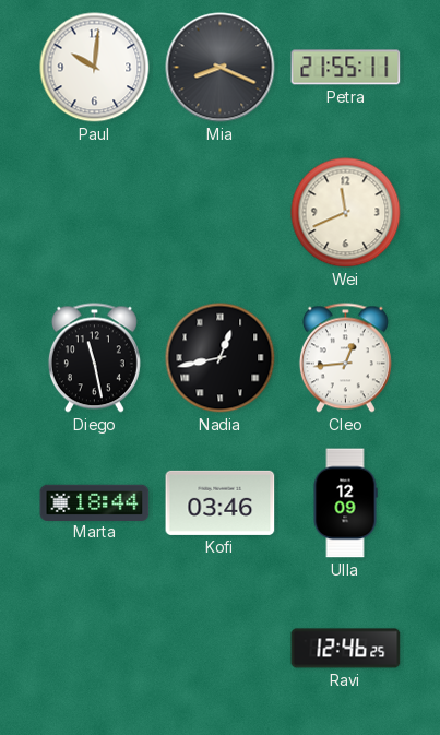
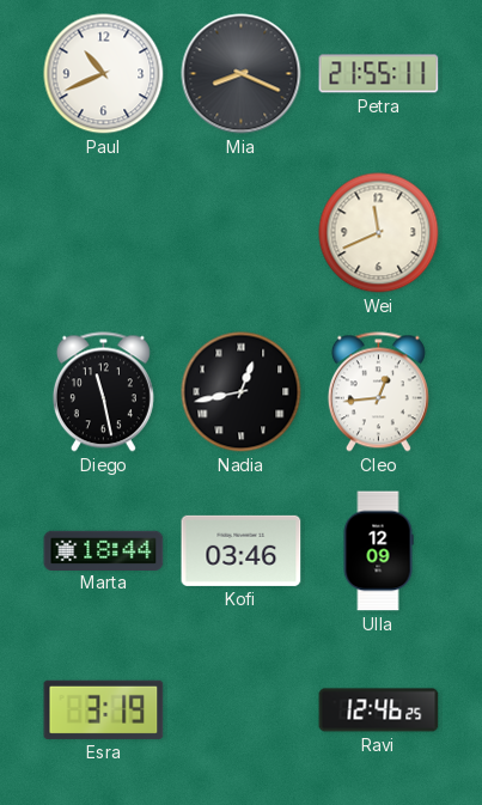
Paul: 10:01 -> 10:41
Esra: none -> 3:19
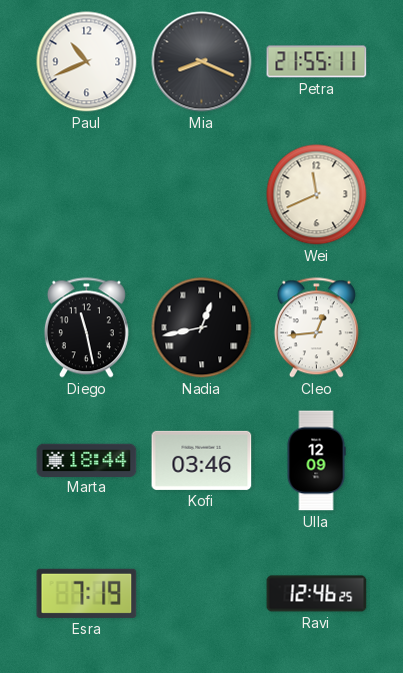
Esra: 3:19 -> 7:19
